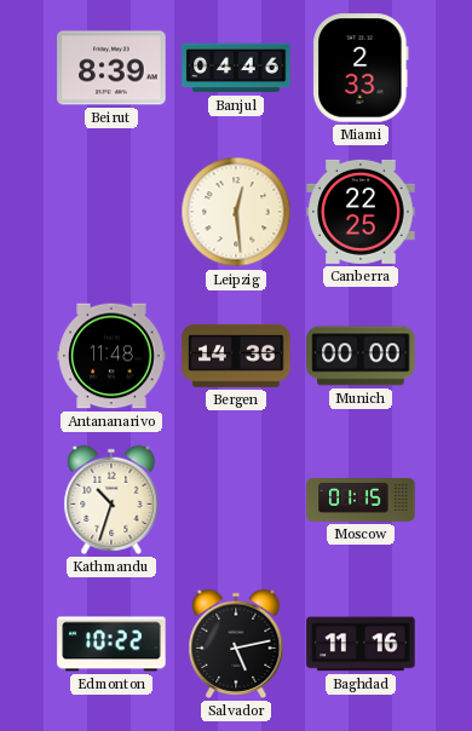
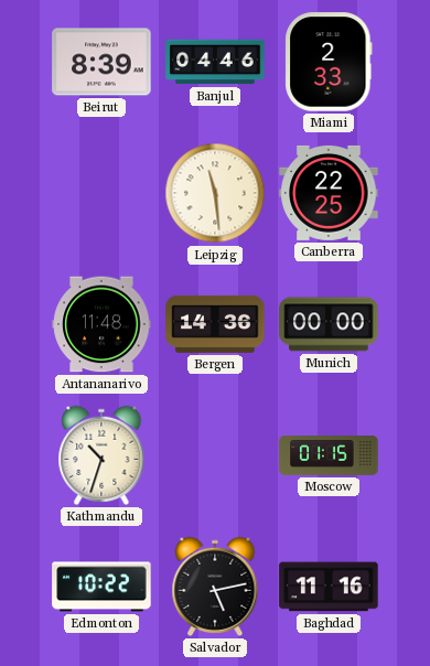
Leipzig: 12:29 -> 11:29
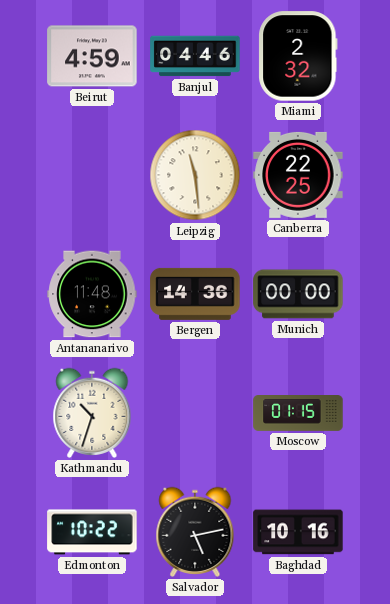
Beirut: 8:39 -> 4:59
Miami: 2:33 -> 2:32
Baghdad: 11:16 -> 10:16
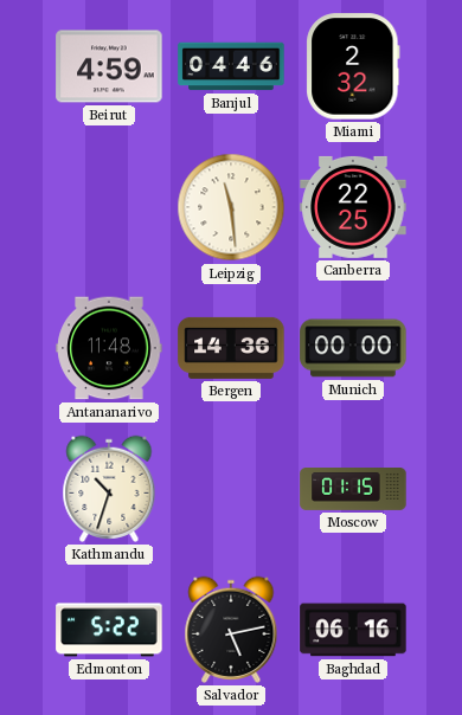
Edmonton: 10:22 -> 5:22
Baghdad: 10:16 -> 06:16
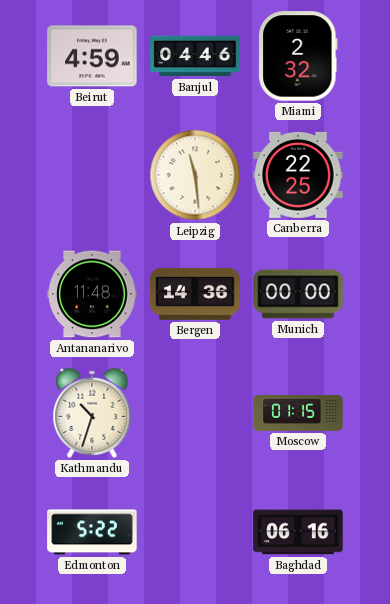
Salvador: 5:13 -> none
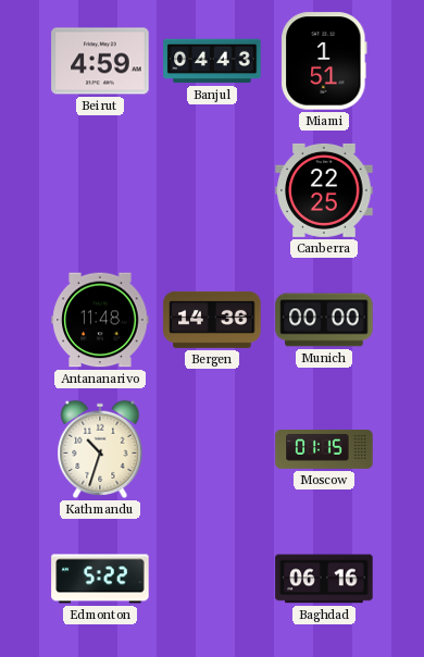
Banjul: 04:46 -> 04:43
Miami: 2:32 -> 1:51
Leipzig: 11:29 -> none
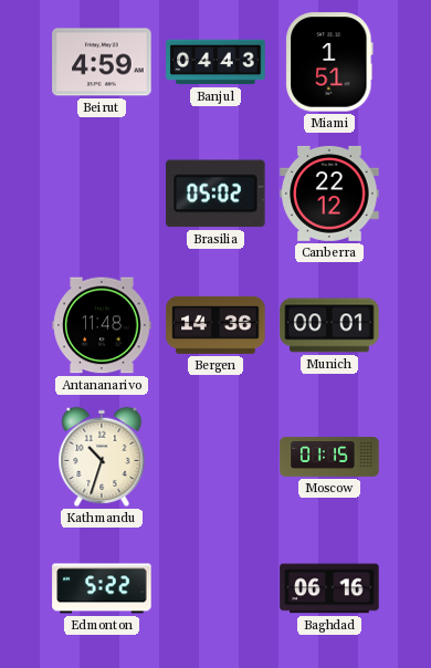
Brasilia: none -> 05:02
Canberra: 22:25 -> 22:12
Munich: 00:00 -> 00:01
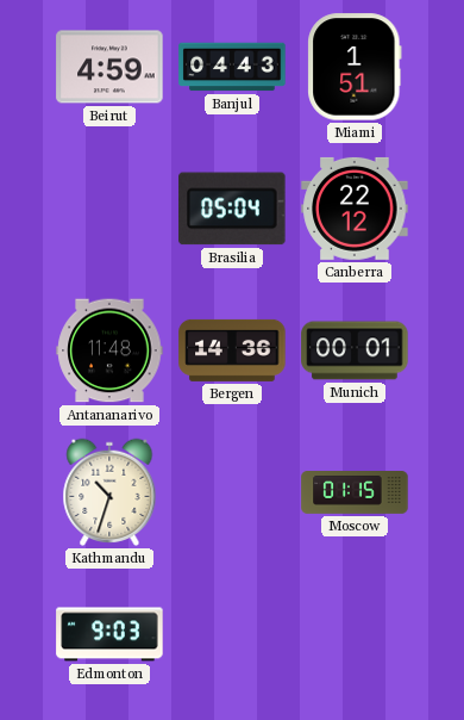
Brasilia: 05:02 -> 05:04
Edmonton: 5:22 -> 9:03
Baghdad: 06:16 -> none
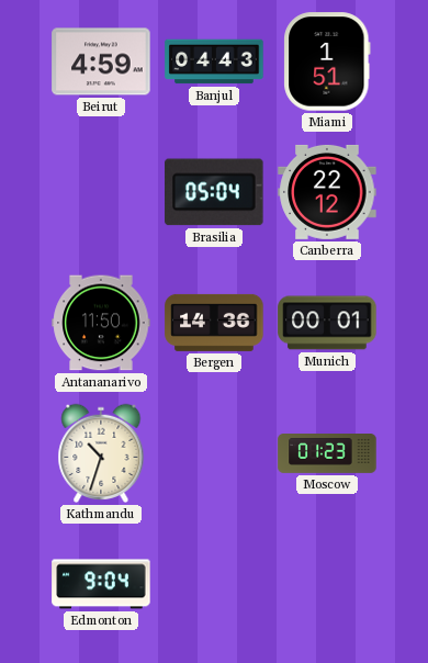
Antananarivo: 11:48 -> 11:50
Moscow: 01:15 -> 01:23
Edmonton: 9:03 -> 9:04
